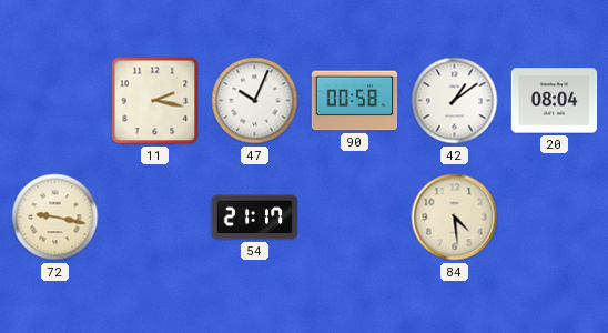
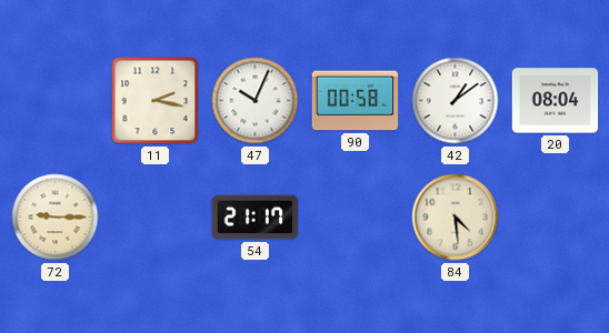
72: 9:17 -> 9:15
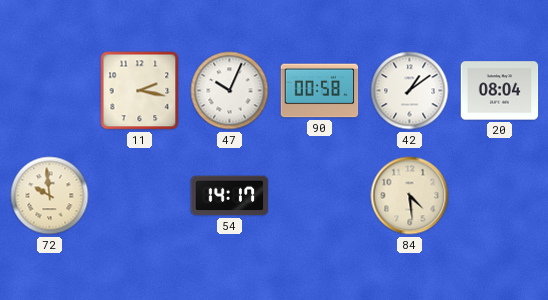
72: 9:15 -> 9:59
54: 21:17 -> 14:17
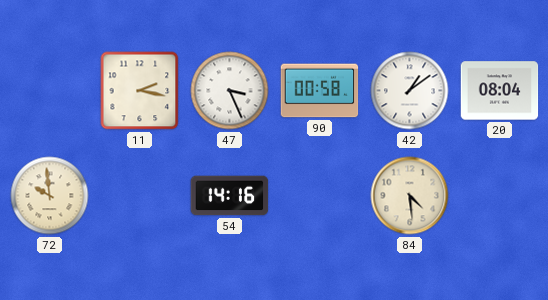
47: 10:04 -> 3:26
54: 14:17 -> 14:16
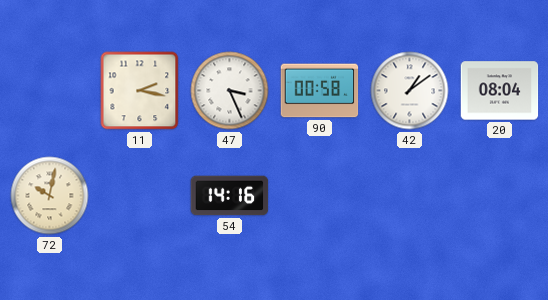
72: 9:59 -> 10:02
84: 4:29 -> none
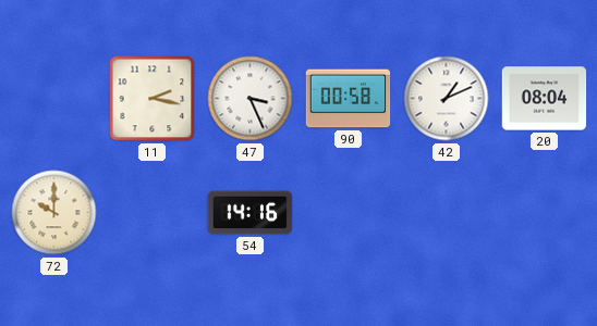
42: 1:09 -> 1:11
72: 10:02 -> 10:00
